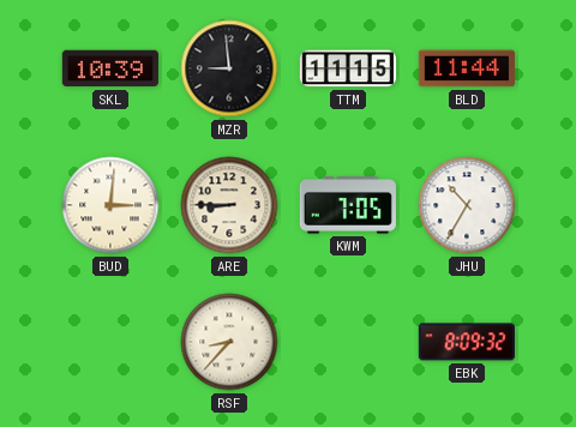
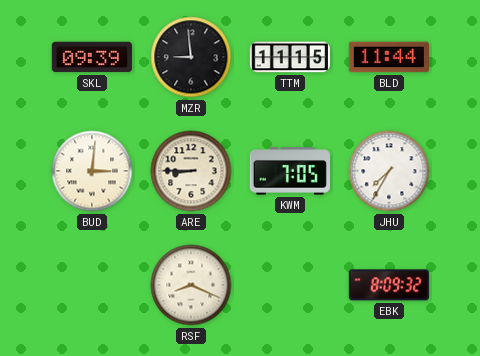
SKL: 10:39 -> 09:39
JHU: 10:35 -> 7:35
RSF: 8:37 -> 8:19
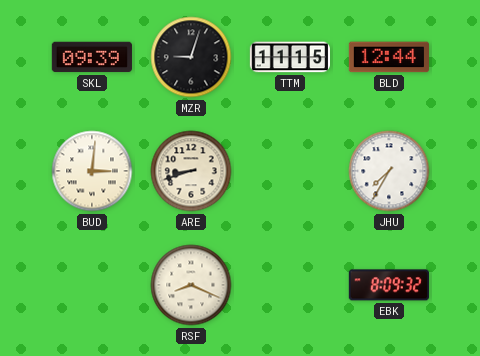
MZR: 8:59 -> 9:03
BLD: 11:44 -> 12:44
ARE: 8:45 -> 8:42
KWM: 7:05 -> none
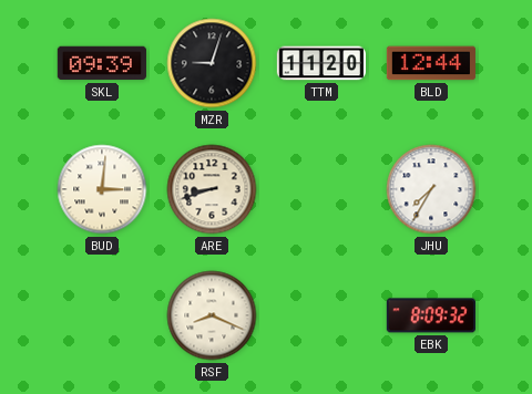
TTM: 11:15 -> 11:20
